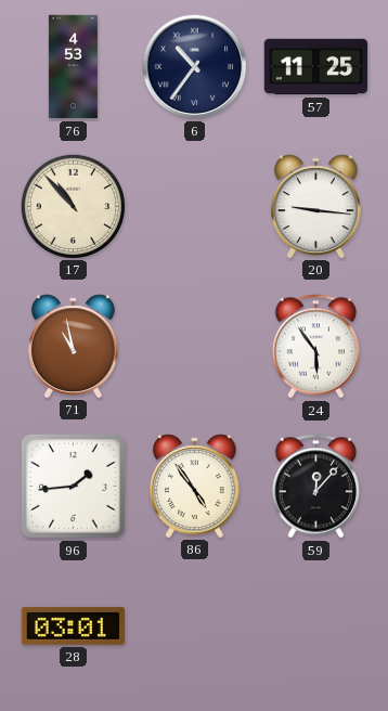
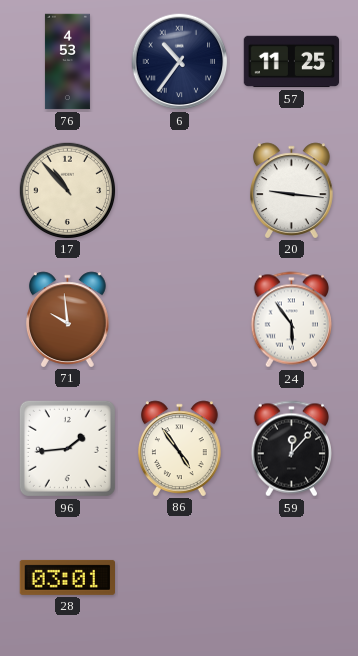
71: 10:58 -> 9:59
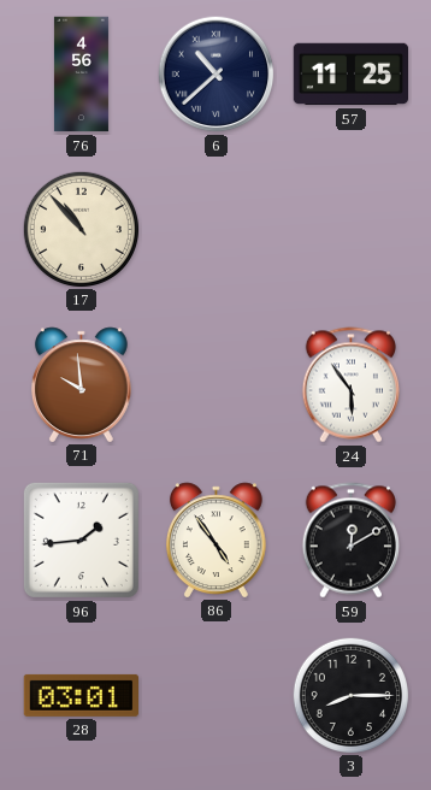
76: 4:53 -> 4:56
6: 10:36 -> 10:38
20: 9:16 -> none
59: 12:07 -> 12:10
3: none -> 8:15
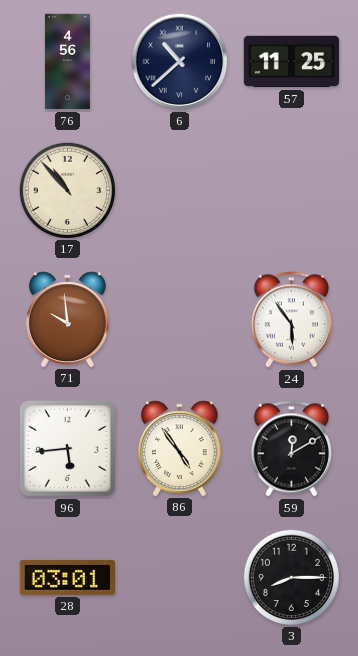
96: 1:44 -> 5:44
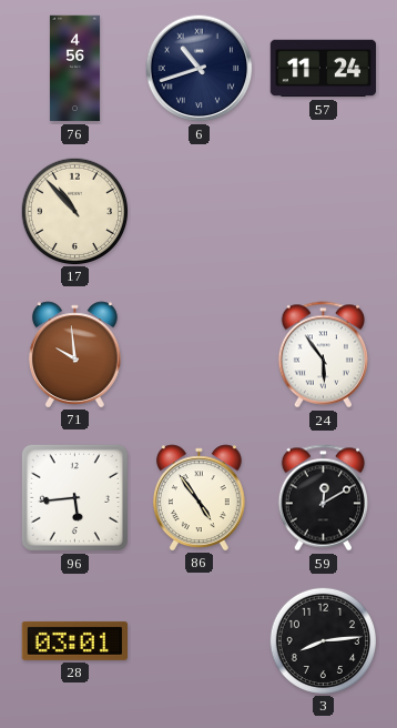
6: 10:38 -> 10:42
57: 11:25 -> 11:24
3: 8:15 -> 8:14
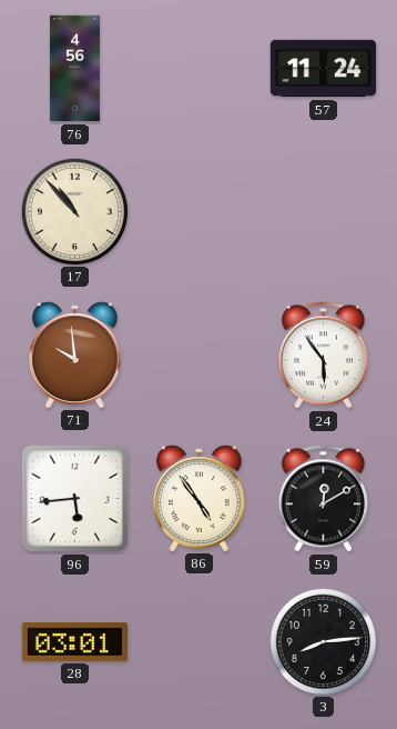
6: 10:42 -> none
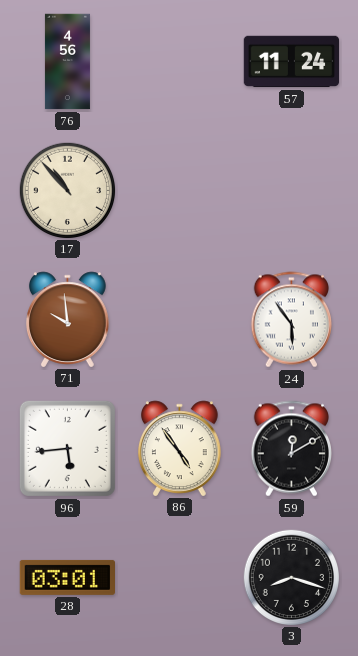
3: 8:14 -> 8:18
